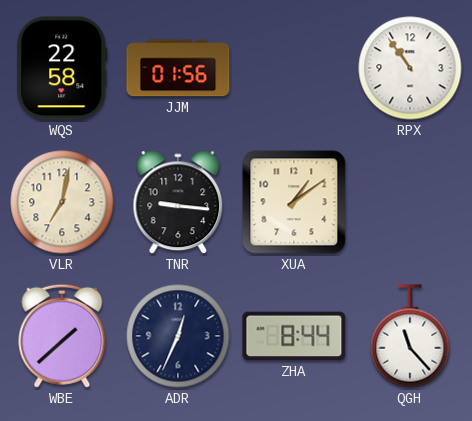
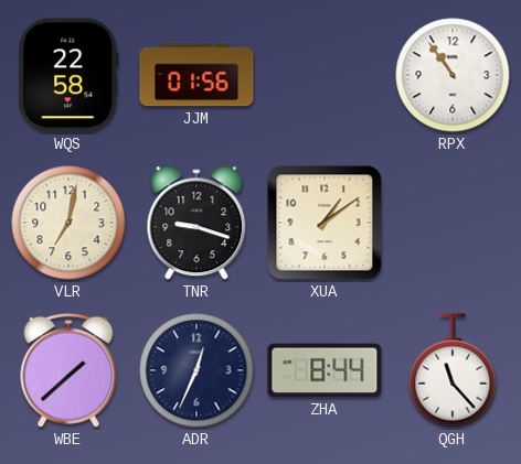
TNR: 9:16 -> 9:18
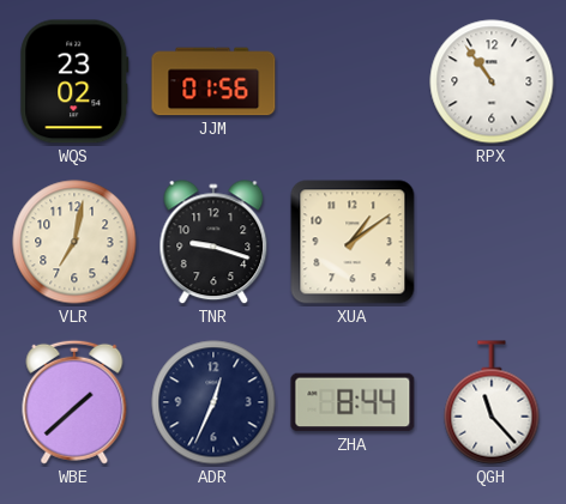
WQS: 22:58 -> 23:02
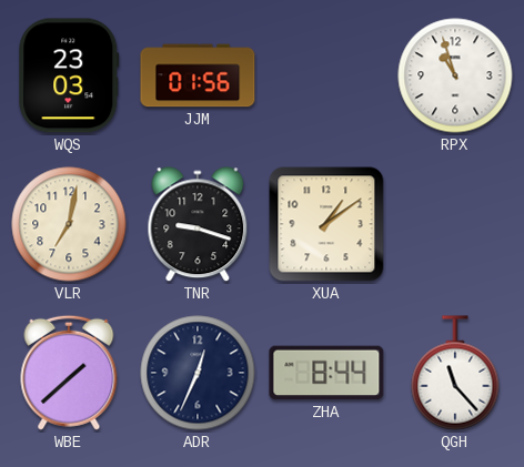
WQS: 23:02 -> 23:03
RPX: 10:54 -> 10:57
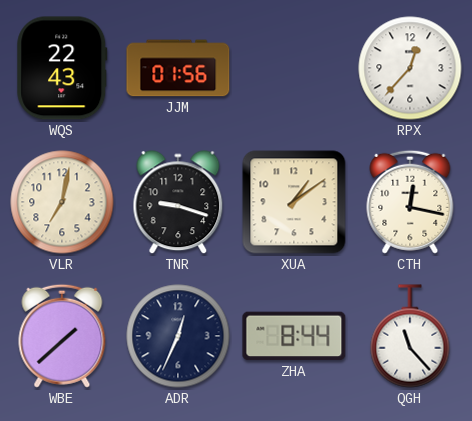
WQS: 23:03 -> 22:43
RPX: 10:57 -> 12:37
CTH: none -> 12:17
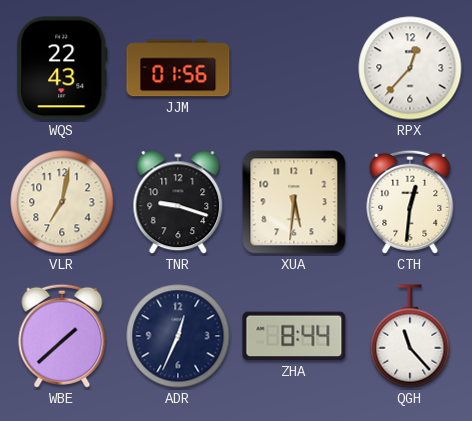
XUA: 1:09 -> 5:31
CTH: 12:17 -> 12:31
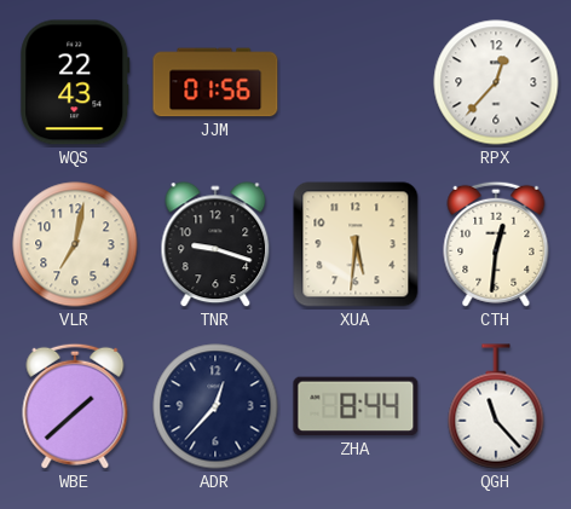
ADR: 12:34 -> 12:37
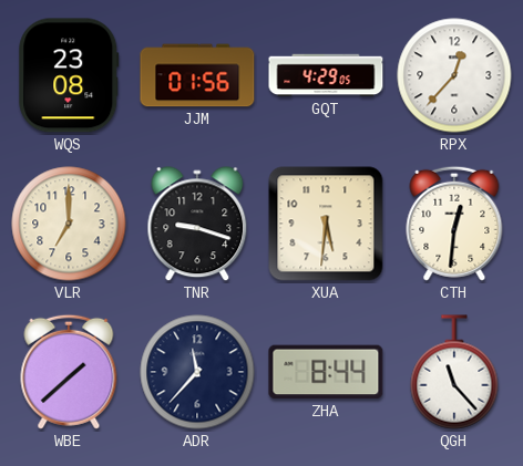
WQS: 22:43 -> 23:08
GQT: none -> 4:29
VLR: 7:02 -> 7:00
ADR: 12:37 -> 11:37
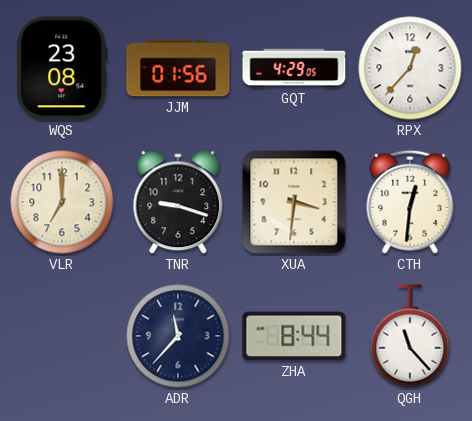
XUA: 5:31 -> 3:31
WBE: 1:38 -> none
